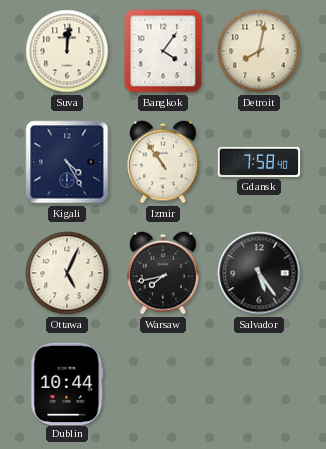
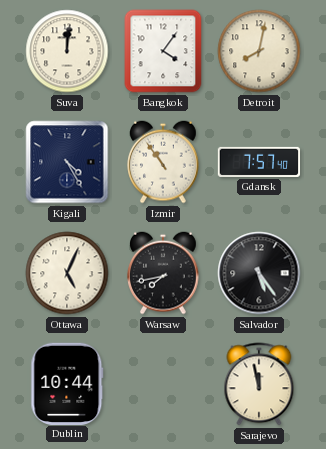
Gdansk: 7:58 -> 7:57
Sarajevo: none -> 11:58
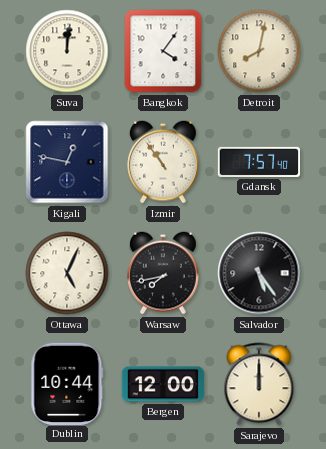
Kigali: 4:25 -> 12:47
Bergen: none -> 12:00
Sarajevo: 11:58 -> 12:00
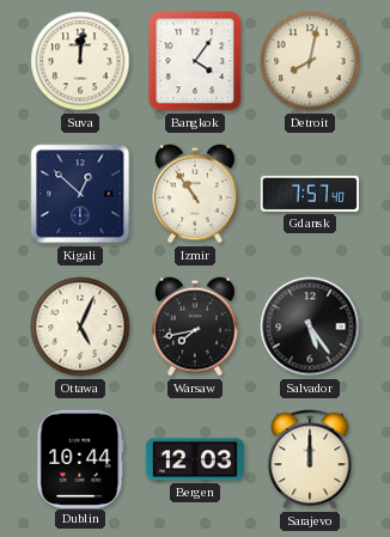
Kigali: 12:47 -> 12:52
Bergen: 12:00 -> 12:03
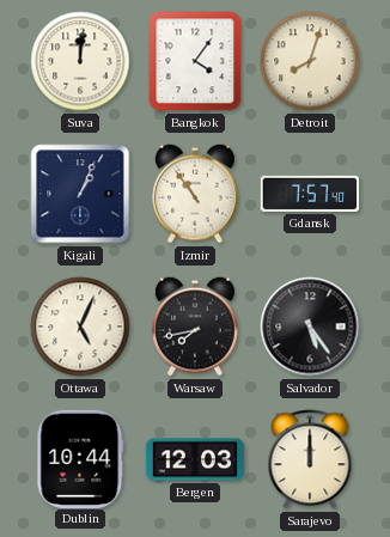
Detroit: 8:02 -> 8:03
Kigali: 12:52 -> 1:04
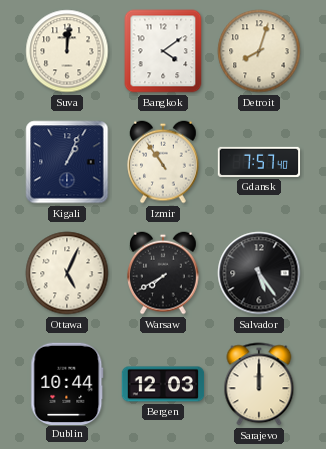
Bangkok: 4:06 -> 4:09
Warsaw: 7:43 -> 7:40
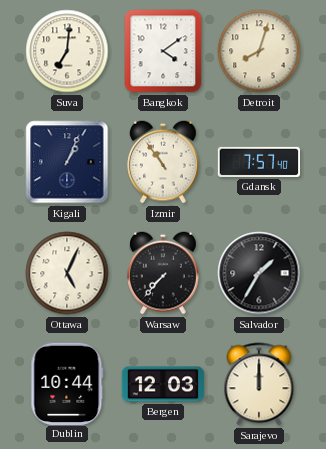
Suva: 12:01 -> 7:01
Warsaw: 7:40 -> 7:37
Salvador: 5:24 -> 1:35
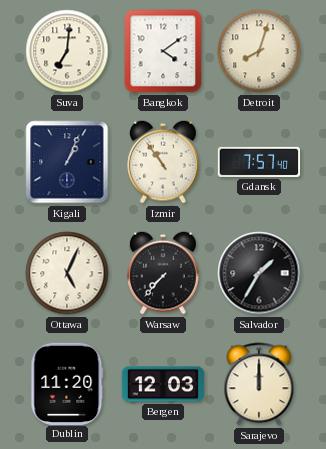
Dublin: 10:44 -> 11:20
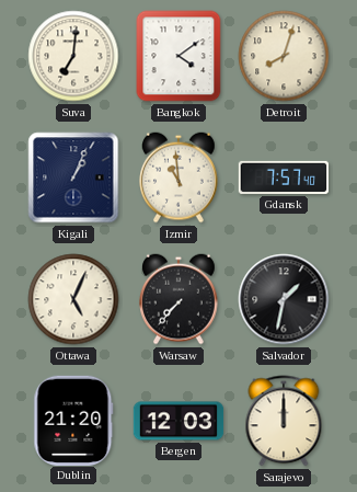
Izmir: 10:54 -> 10:59
Salvador: 1:35 -> 1:32
Dublin: 11:20 -> 21:20
